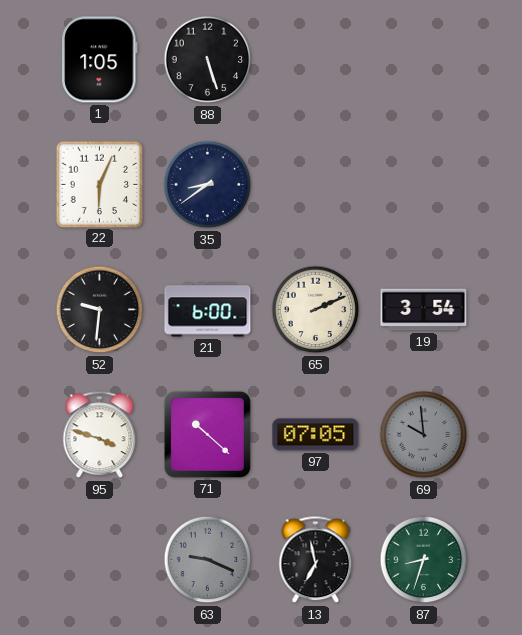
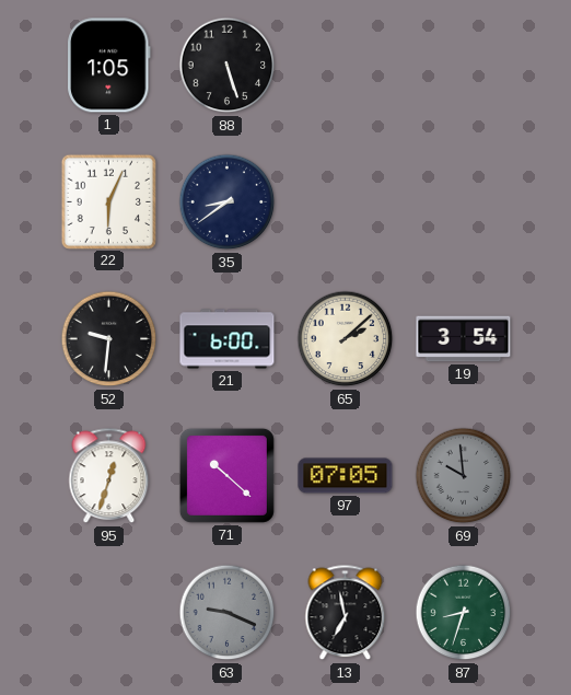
65: 2:11 -> 2:08
95: 3:48 -> 12:33
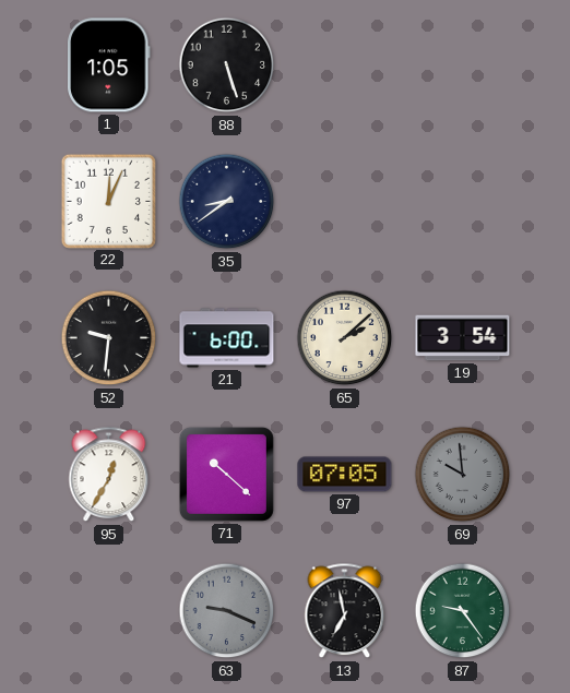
22: 6:04 -> 12:04
95: 12:33 -> 12:35
87: 8:33 -> 9:24
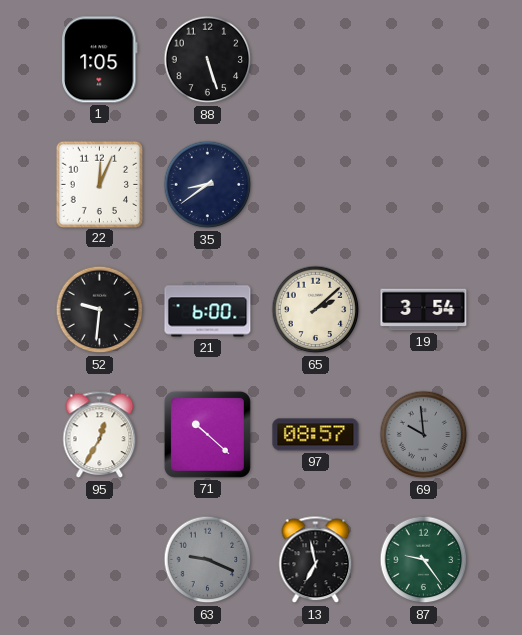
97: 07:05 -> 08:57
